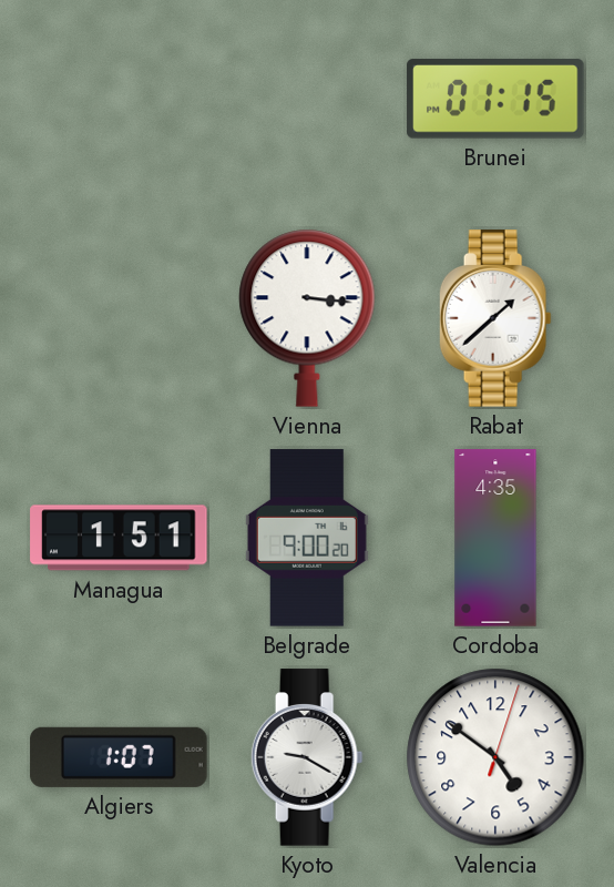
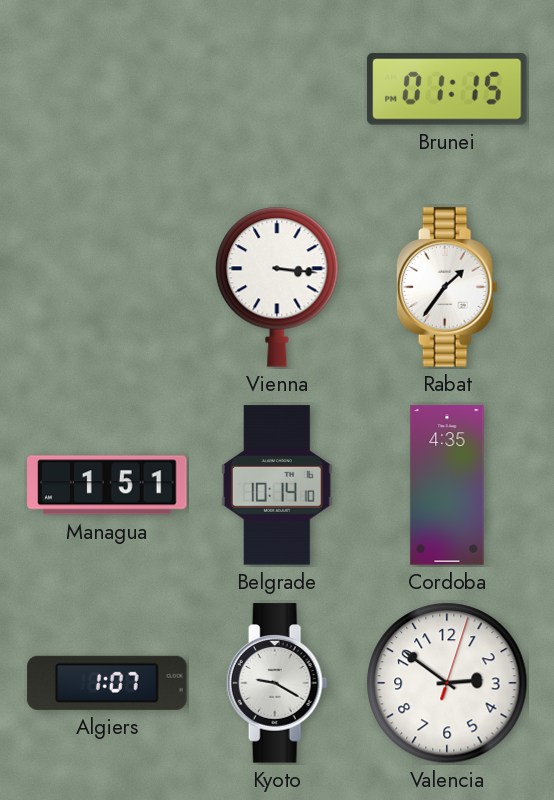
Rabat: 1:38 -> 1:36
Belgrade: 9:00 -> 10:14
Valencia: 4:51 -> 2:51
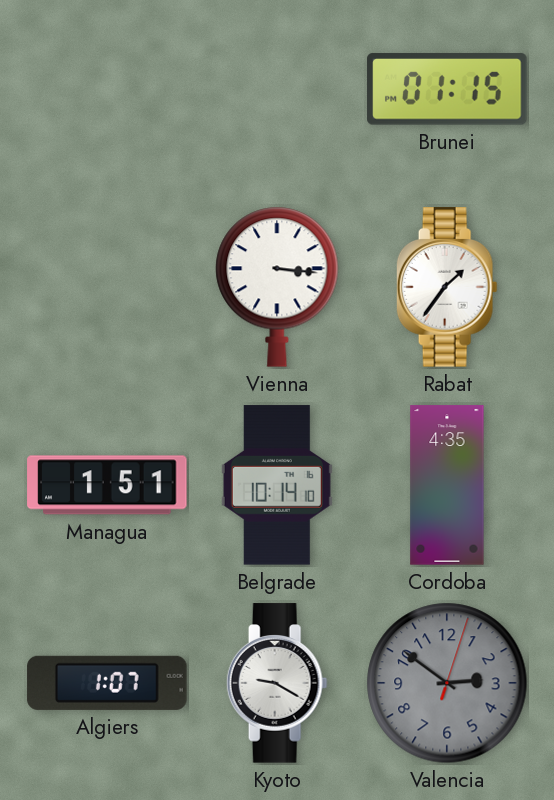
Valencia dial: white -> grey
